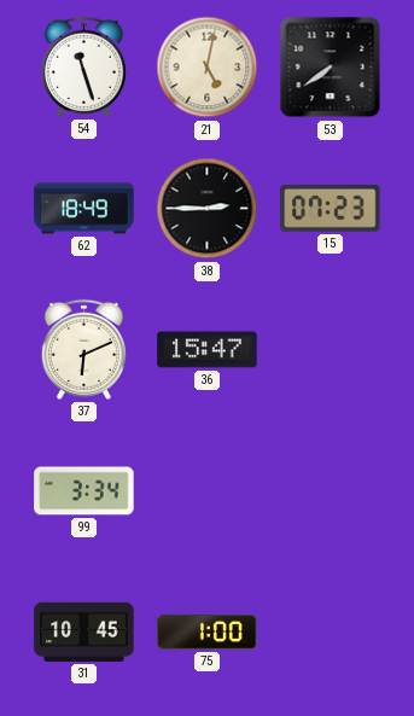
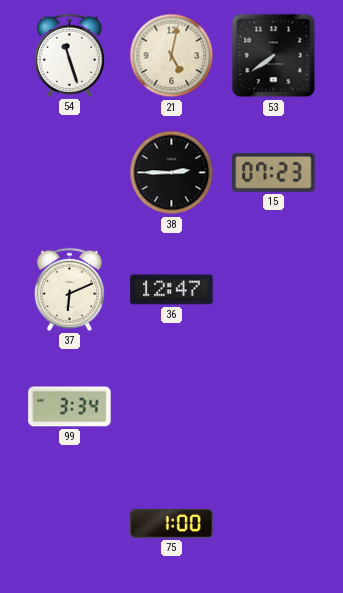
62: 18:49 -> none
36: 15:47 -> 12:47
31: 10:45 -> none
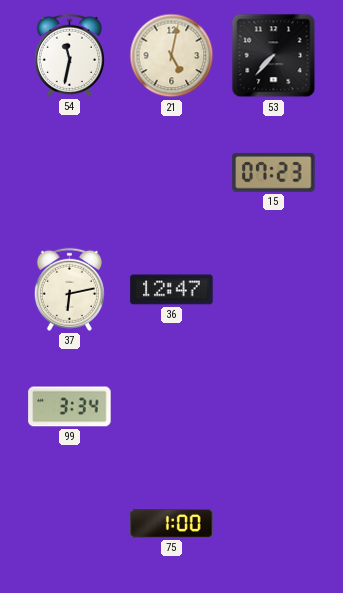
54: 11:27 -> 11:32
53: 7:39 -> 7:37
38: 2:45 -> none
37: 6:11 -> 6:13
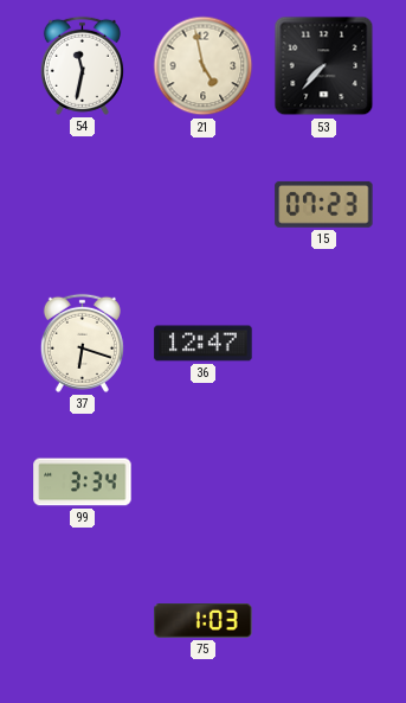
21: 5:02 -> 4:58
37: 6:13 -> 6:18
75: 1:00 -> 1:03
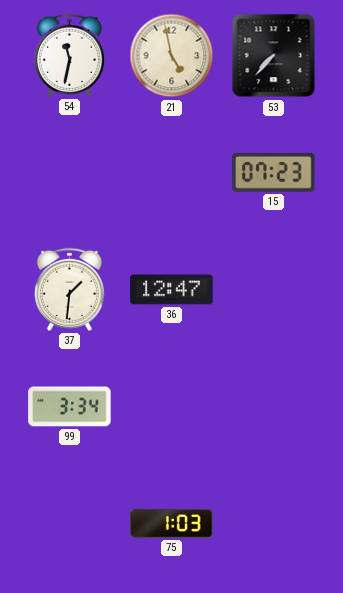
37: 6:18 -> 1:31
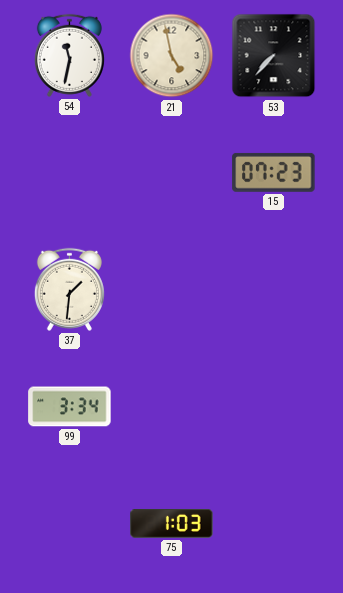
36: 12:47 -> none
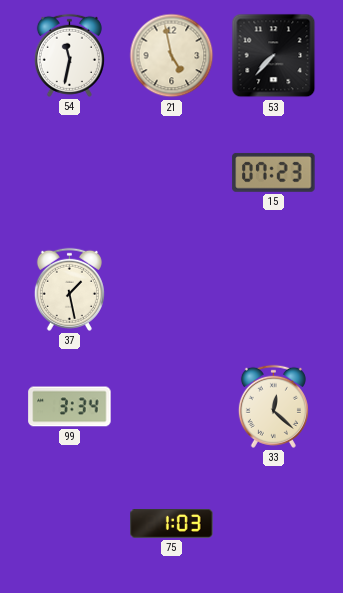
37: 1:31 -> 1:28
33: none -> 12:22
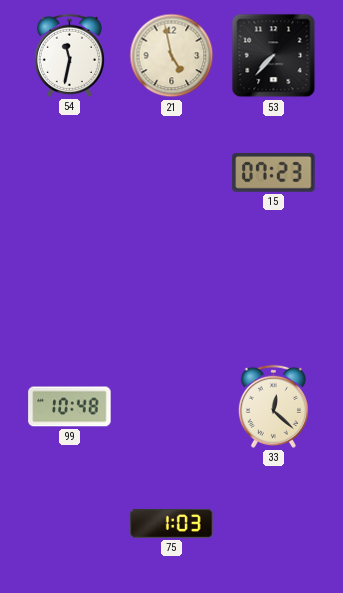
37: 1:28 -> none
99: 3:34 -> 10:48
